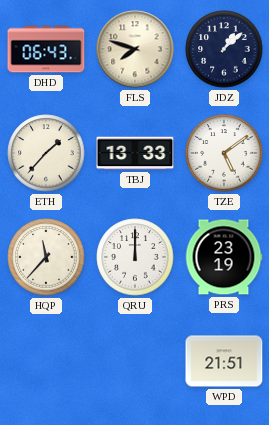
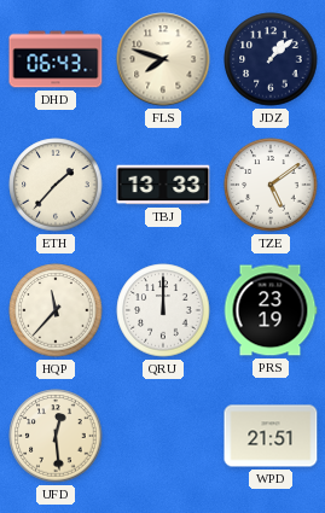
UFD: none -> 12:29
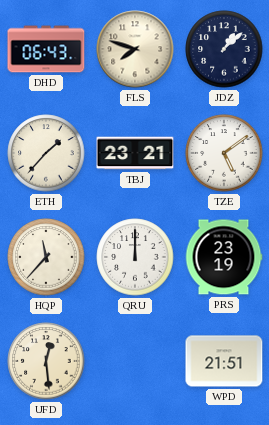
TBJ: 13:33 -> 23:21
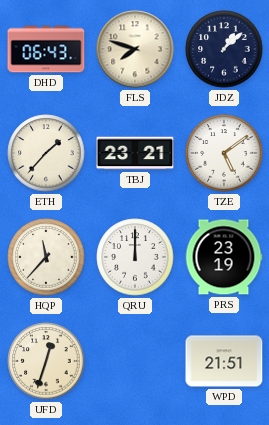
UFD: 12:29 -> 12:33
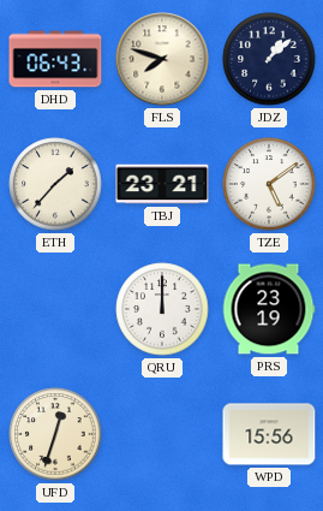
HQP: 11:37 -> none
WPD: 21:51 -> 15:56
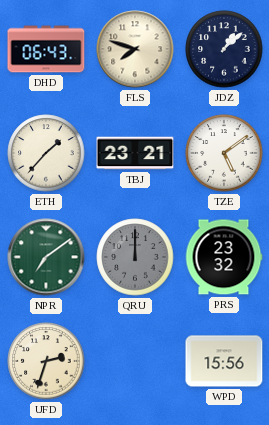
NPR: none -> 7:09
QRU dial: white -> grey
PRS: 23:19 -> 23:32
UFD: 12:33 -> 2:33
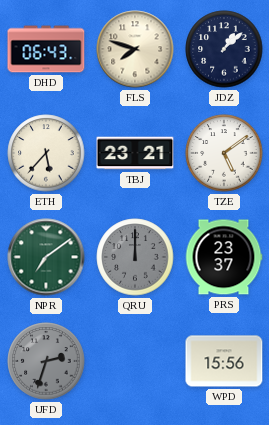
ETH: 1:37 -> 5:37
PRS: 23:32 -> 23:37
UFD dial: cream -> grey
